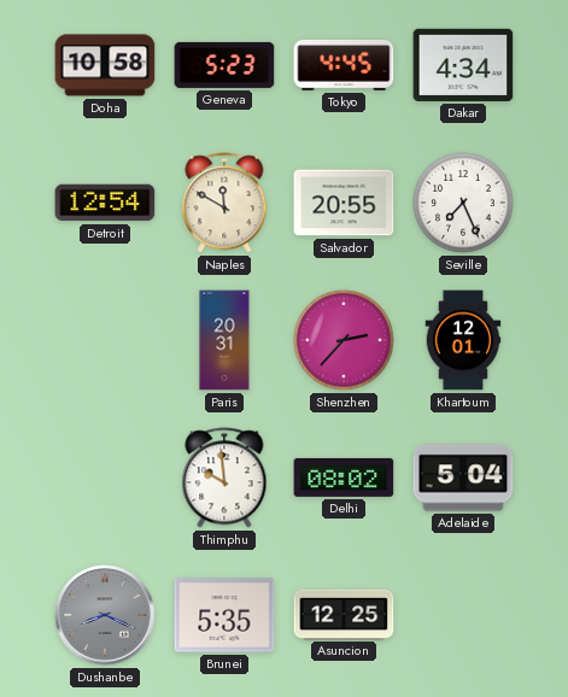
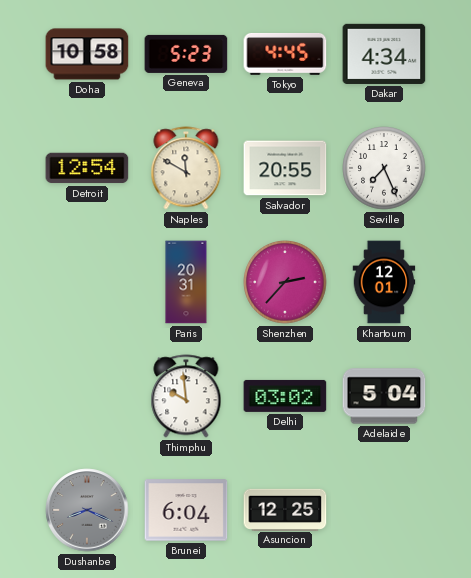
Delhi: 08:02 -> 03:02
Brunei: 5:35 -> 6:04
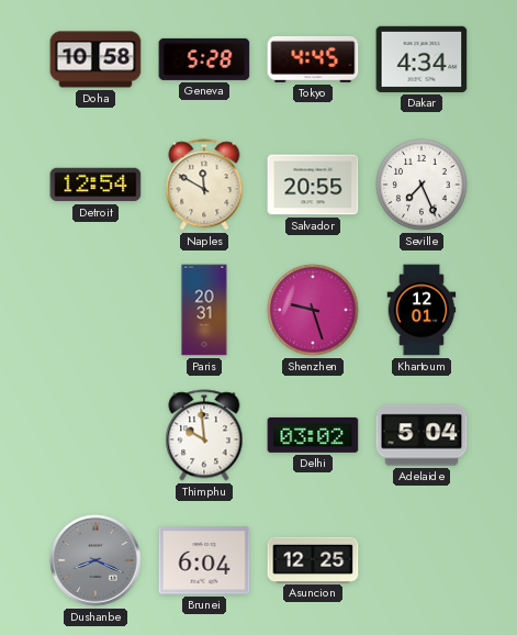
Geneva: 5:23 -> 5:28
Shenzhen: 2:37 -> 9:27
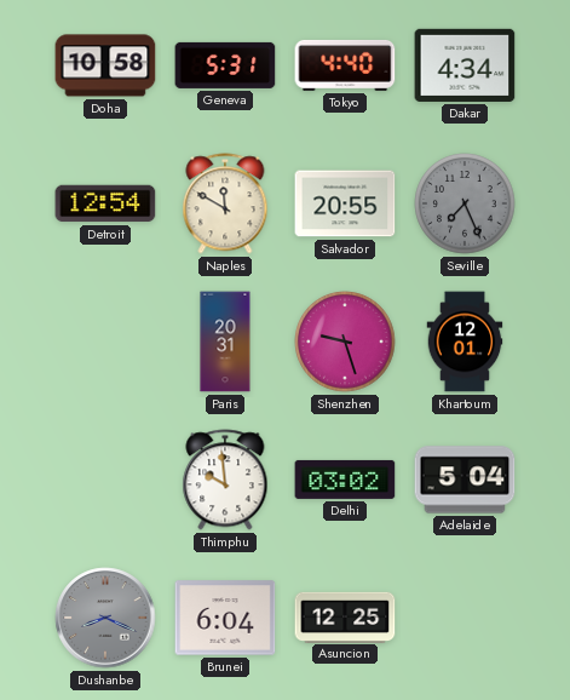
Geneva: 5:28 -> 5:31
Tokyo: 4:45 -> 4:40
Seville dial: white -> grey
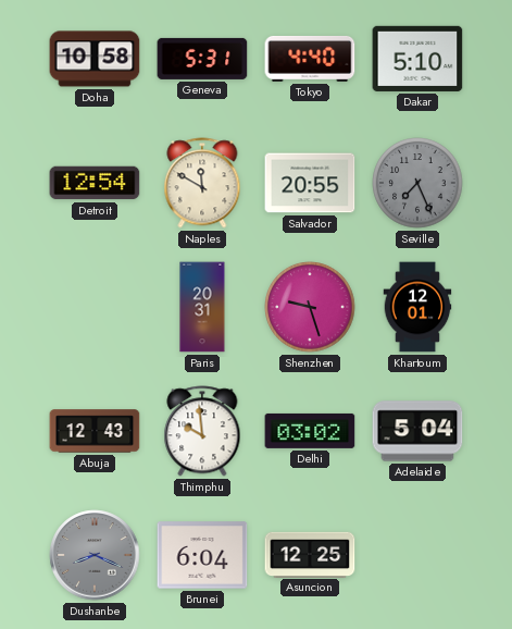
Dakar: 4:34 -> 5:10
Abuja: none -> 12:43
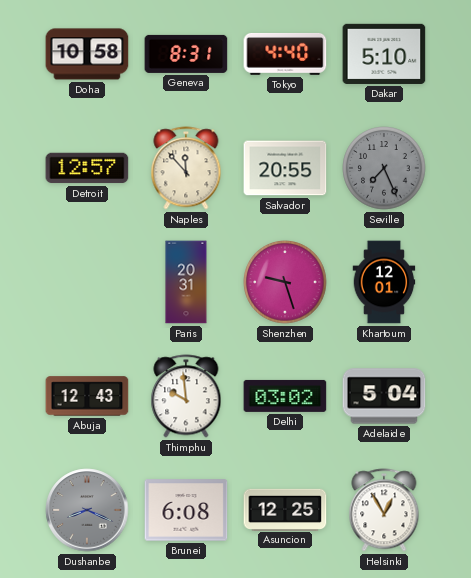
Geneva: 5:31 -> 8:31
Detroit: 12:54 -> 12:57
Naples: 11:50 -> 11:53
Brunei: 6:04 -> 6:08
Helsinki: none -> 12:55
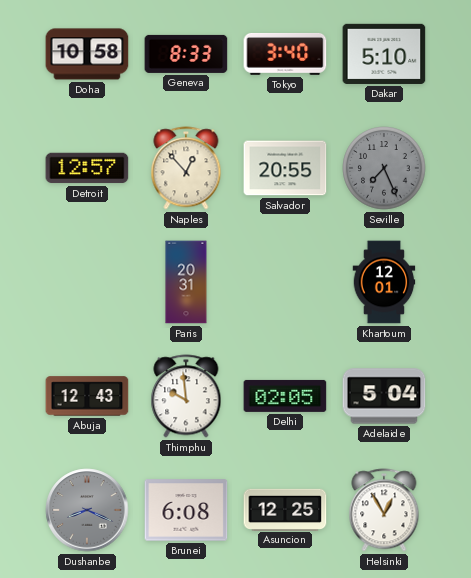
Geneva: 8:31 -> 8:33
Tokyo: 4:40 -> 3:40
Naples: 11:53 -> 12:53
Shenzhen: 9:27 -> none
Delhi: 03:02 -> 02:05
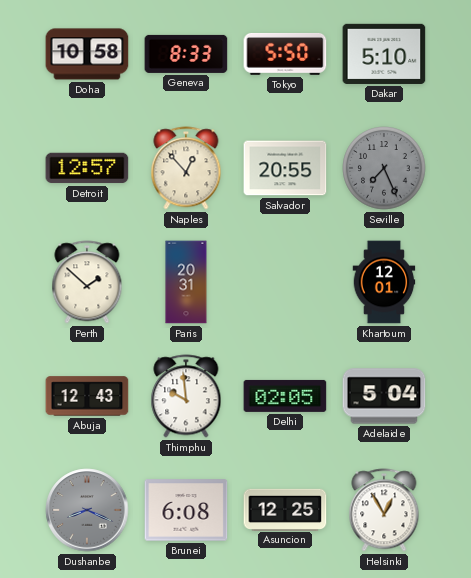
Tokyo: 3:40 -> 5:50
Perth: none -> 1:52
